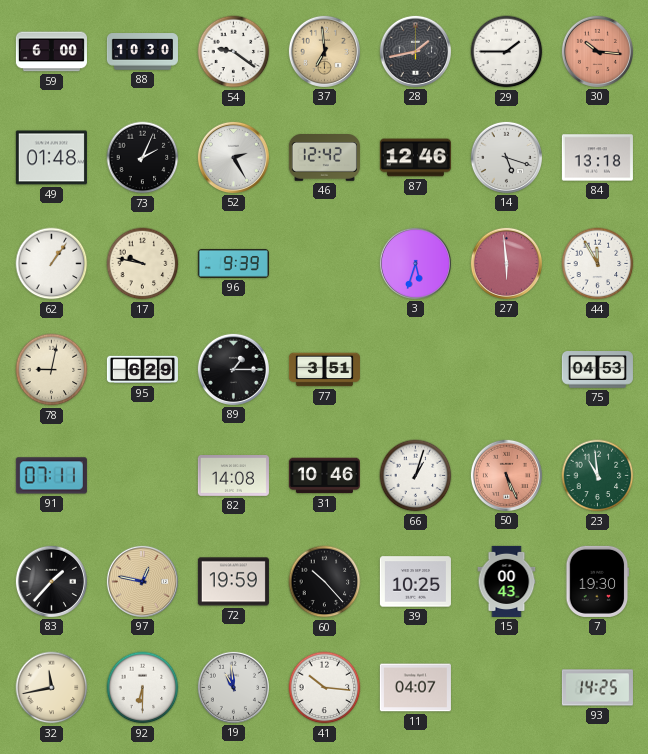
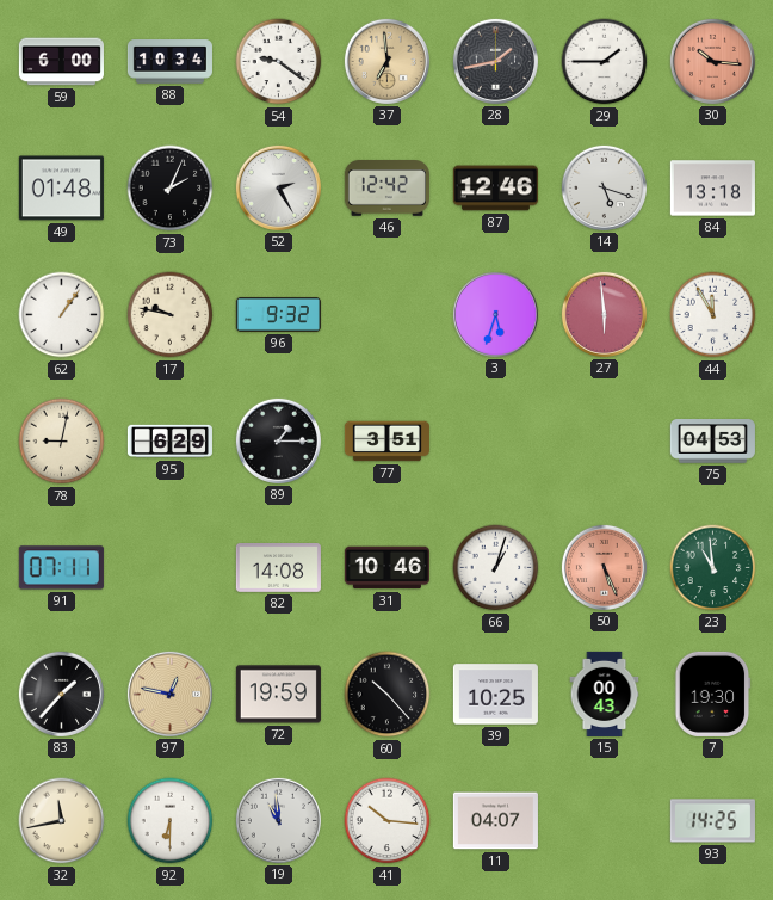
88: 10:30 -> 10:34
96: 9:39 -> 9:32
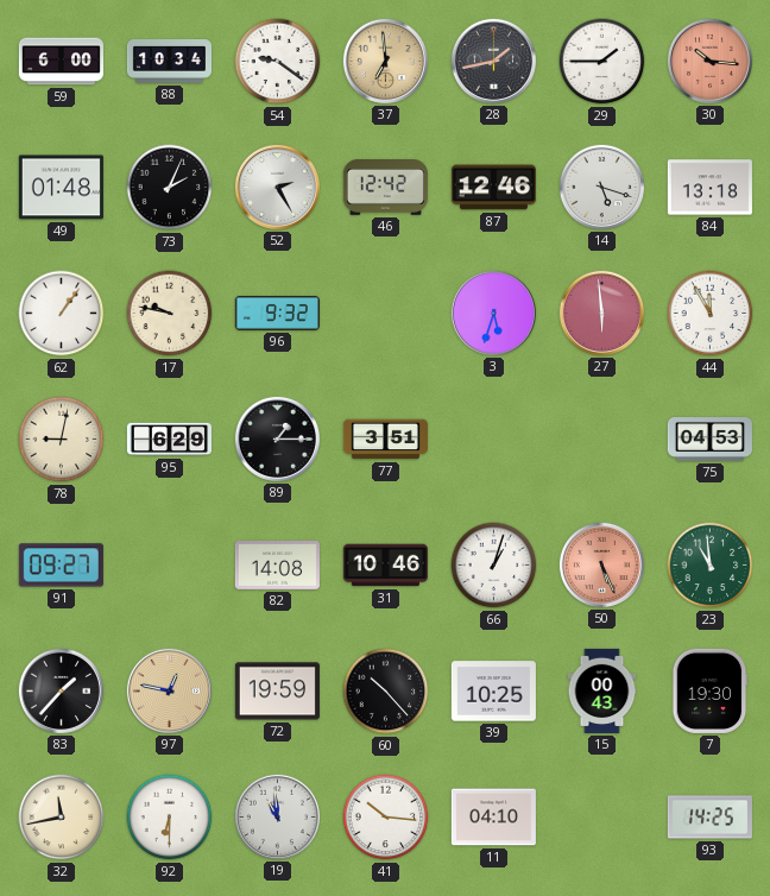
91: 07:11 -> 09:27
11: 04:07 -> 04:10
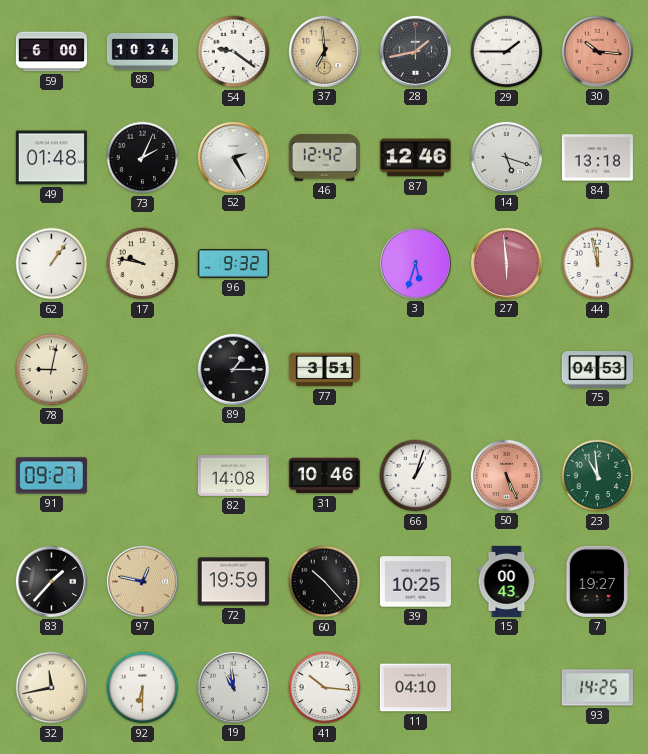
44: 11:55 -> 11:58
95: 6:29 -> none
7: 19:30 -> 19:27
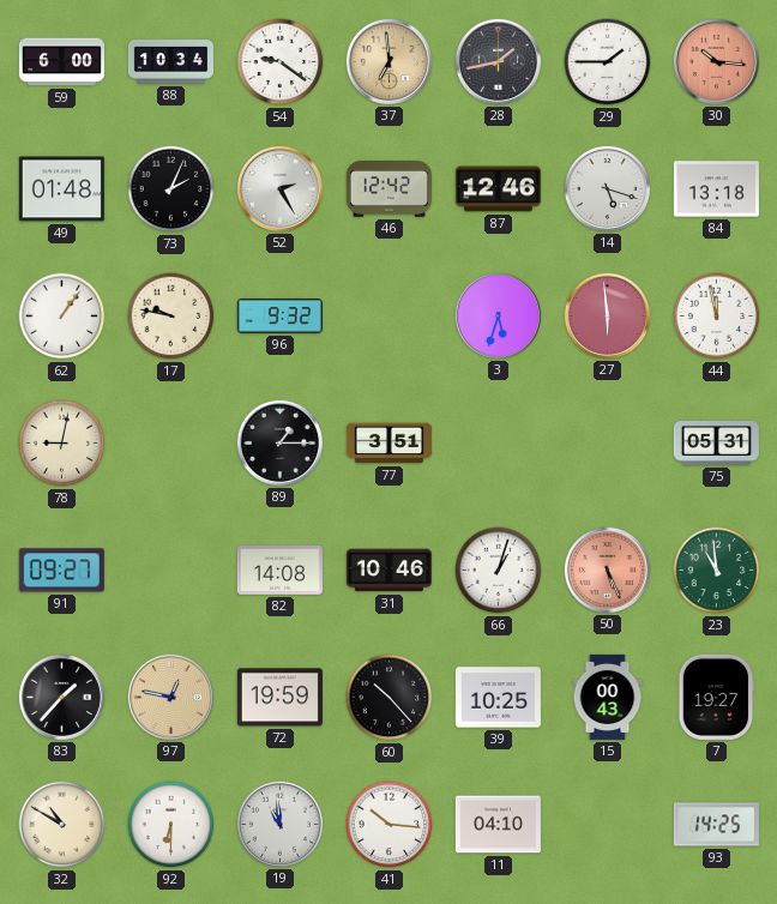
75: 04:53 -> 05:31
32: 11:43 -> 10:50
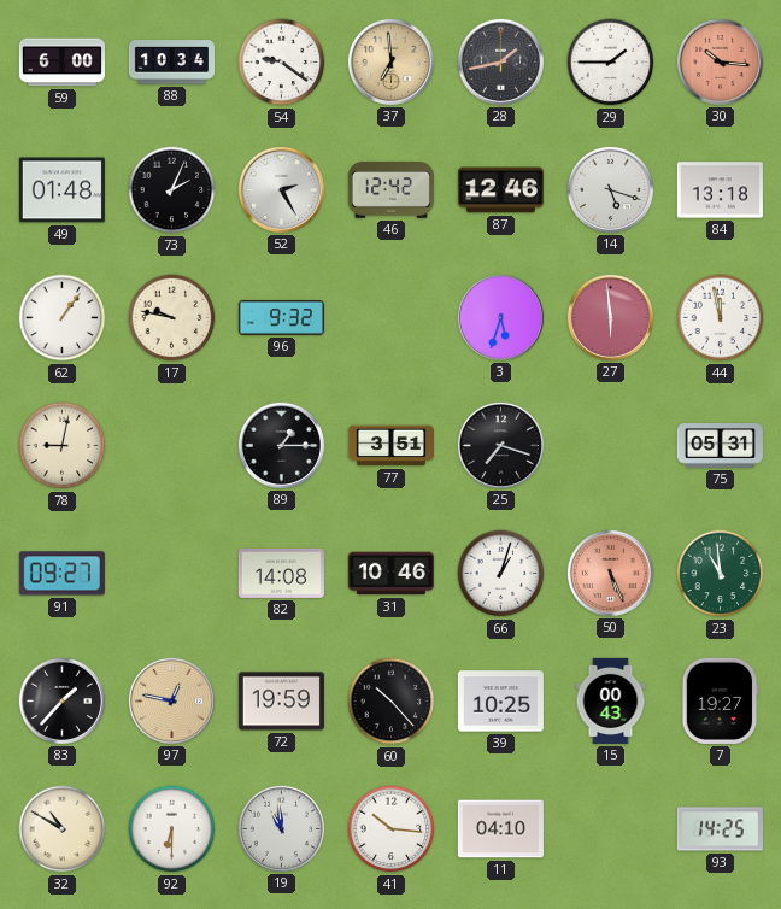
25: none -> 7:18
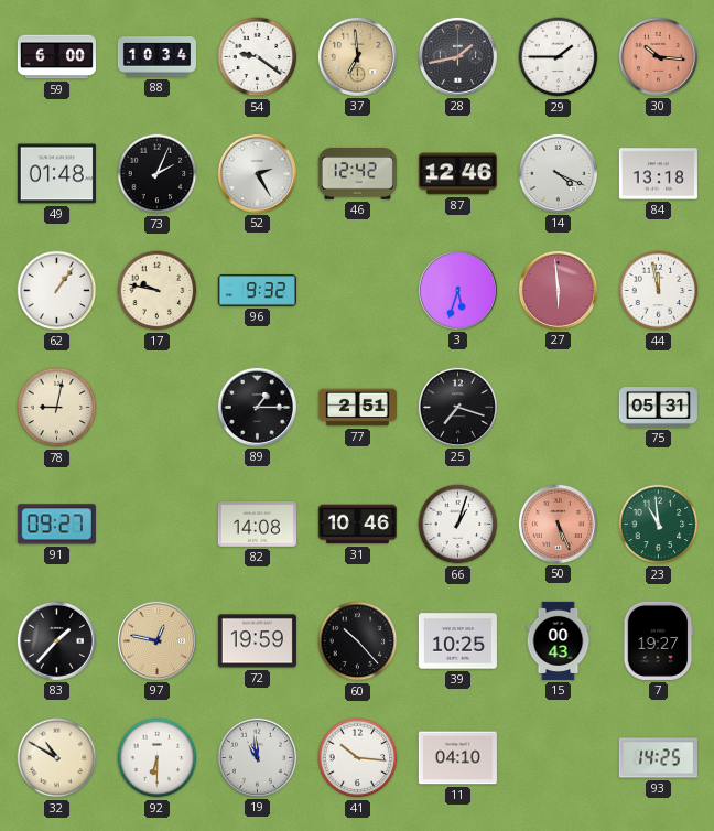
14: 5:18 -> 4:19
77: 3:51 -> 2:51
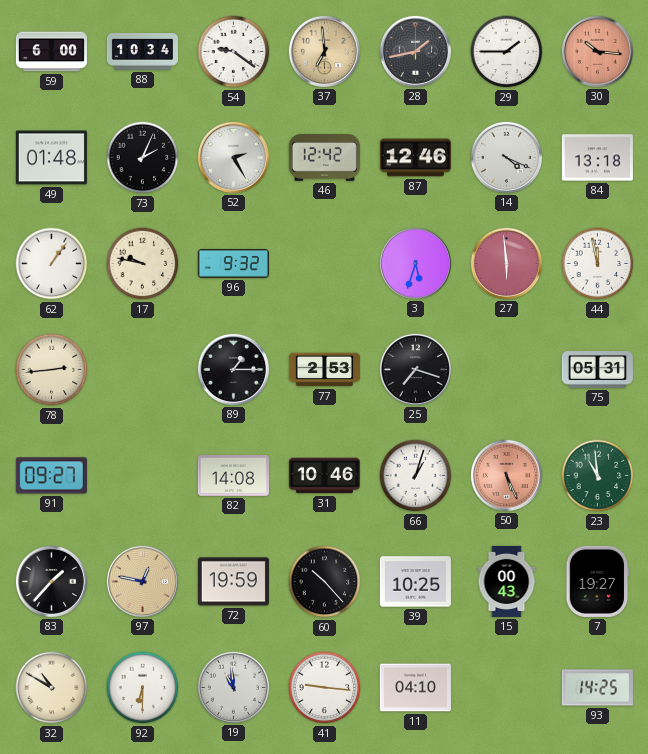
78: 9:02 -> 2:44
77: 2:51 -> 2:53
41: 10:16 -> 9:16
